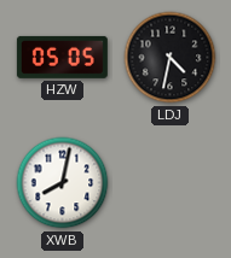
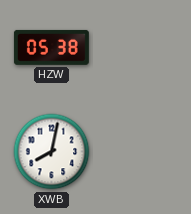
HZW: 05:05 -> 05:38
LDJ: 4:32 -> none
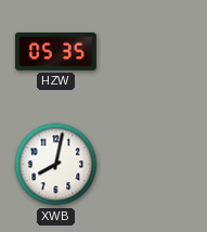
HZW: 05:38 -> 05:35
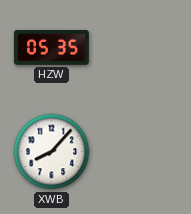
XWB: 8:02 -> 8:07
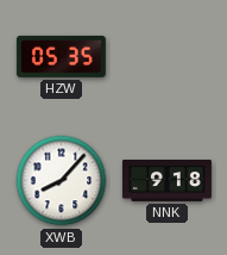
NNK: none -> 9:18
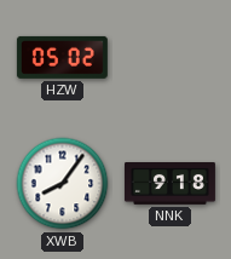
HZW: 05:35 -> 05:02
XWB: 8:07 -> 8:06
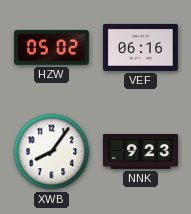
VEF: none -> 06:16
NNK: 9:18 -> 9:23
